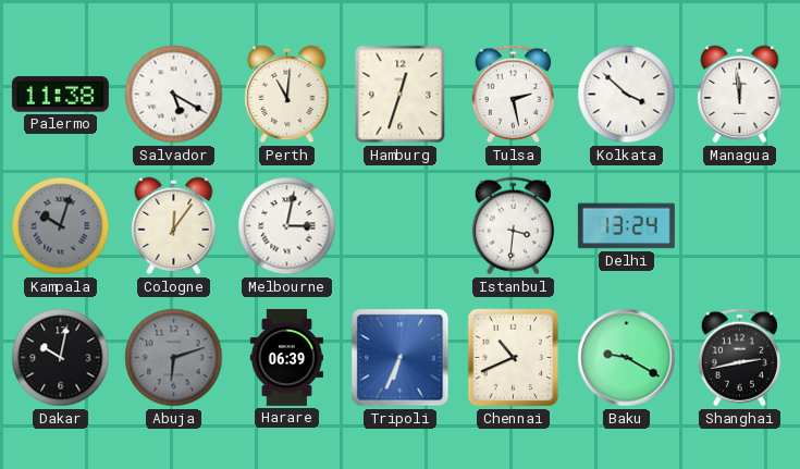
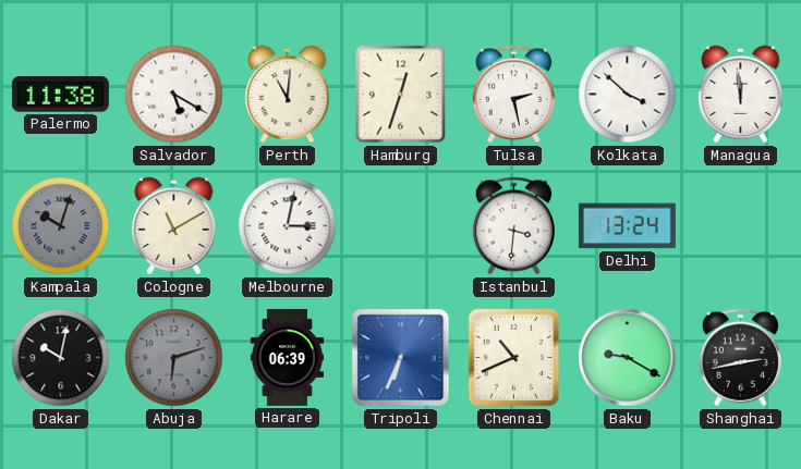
Cologne: 12:06 -> 11:10
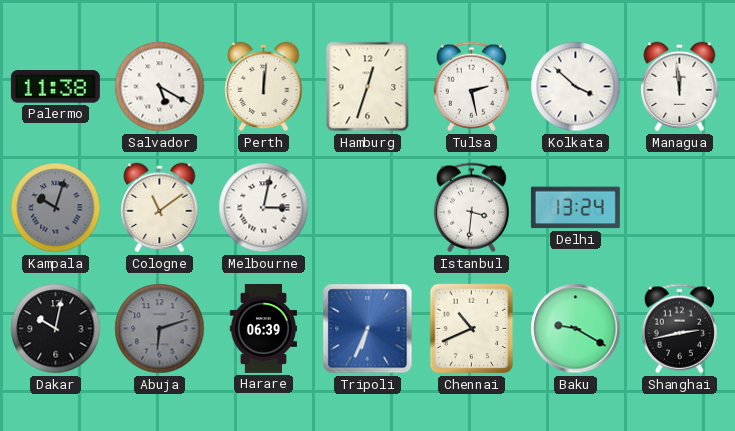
Perth: 11:01 -> 12:01
Cologne: 11:10 -> 11:09
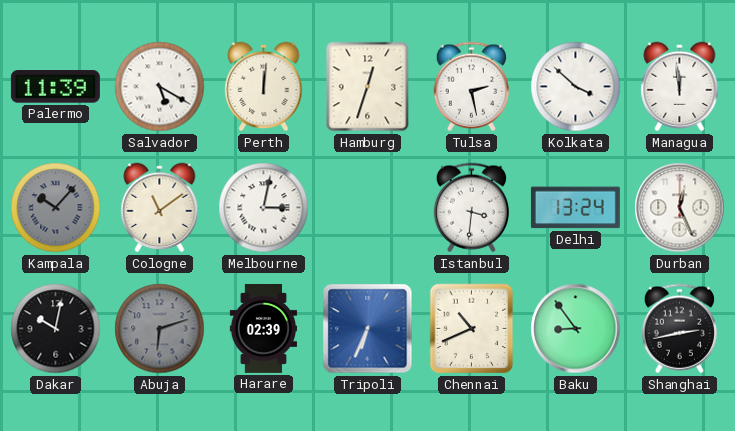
Palermo: 11:38 -> 11:39
Kampala: 10:03 -> 10:07
Durban: none -> 12:26
Harare: 06:39 -> 02:39
Baku: 9:20 -> 8:54
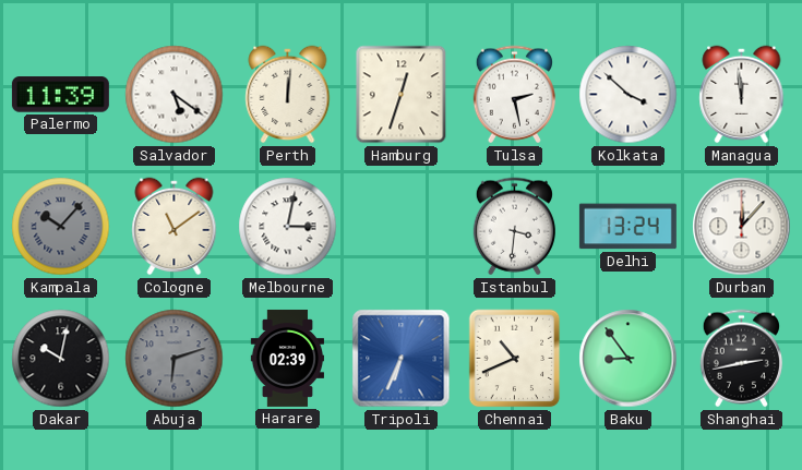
Salvador: 5:20 -> 5:21
Durban: 12:26 -> 12:07
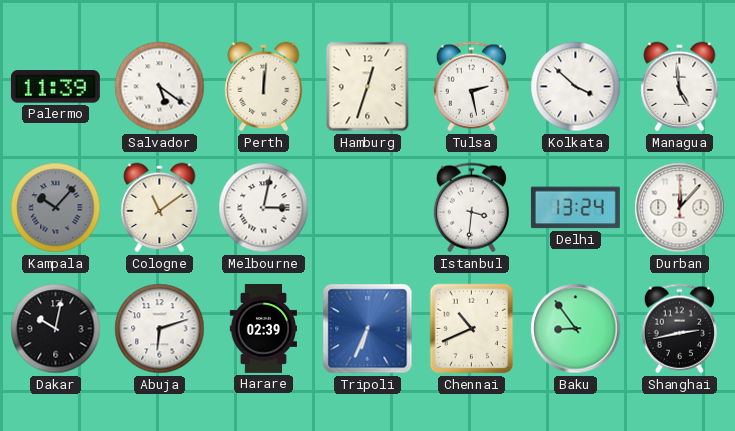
Managua: 11:59 -> 4:59
Abuja dial: grey -> white
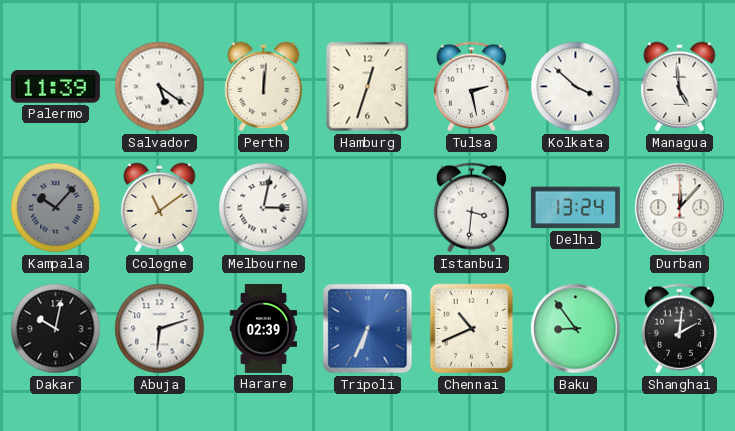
Shanghai: 2:43 -> 2:01
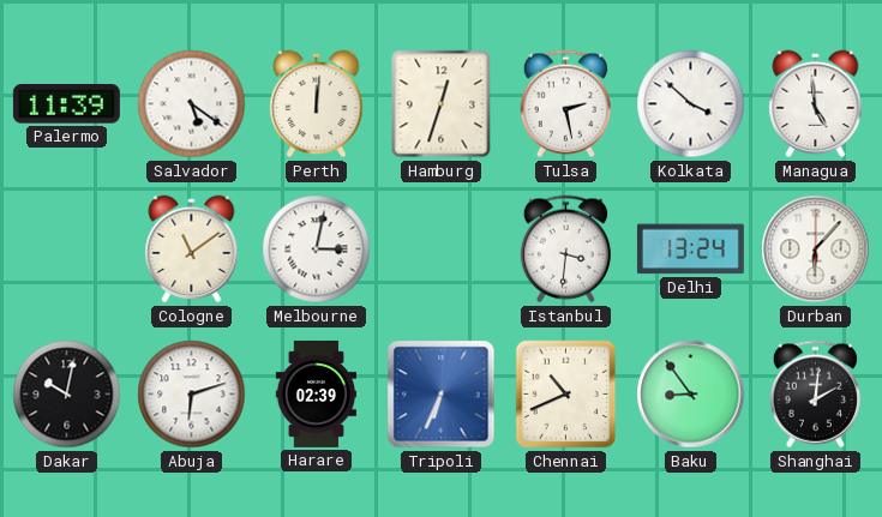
Kampala: 10:07 -> none
Durban: 12:07 -> 6:07
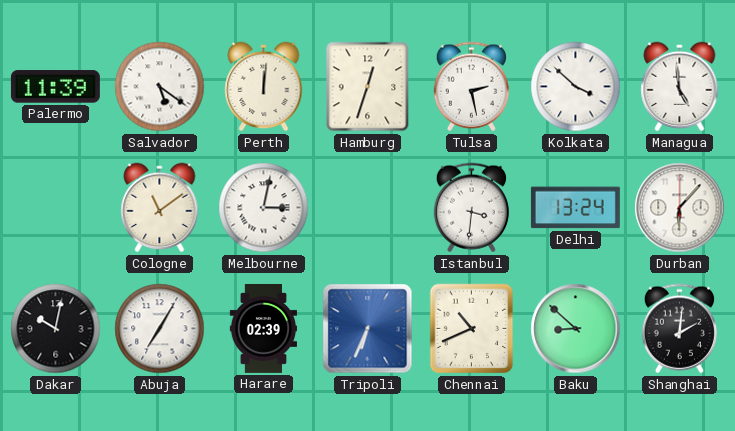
Abuja: 6:12 -> 7:05
Baku: 8:54 -> 8:52
